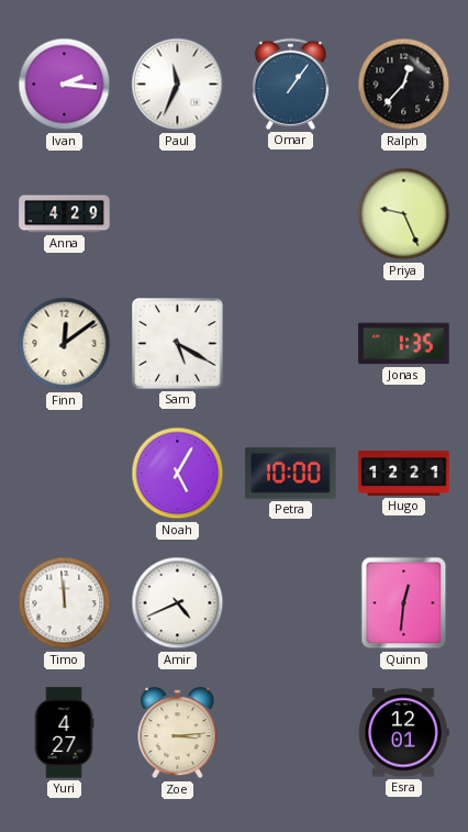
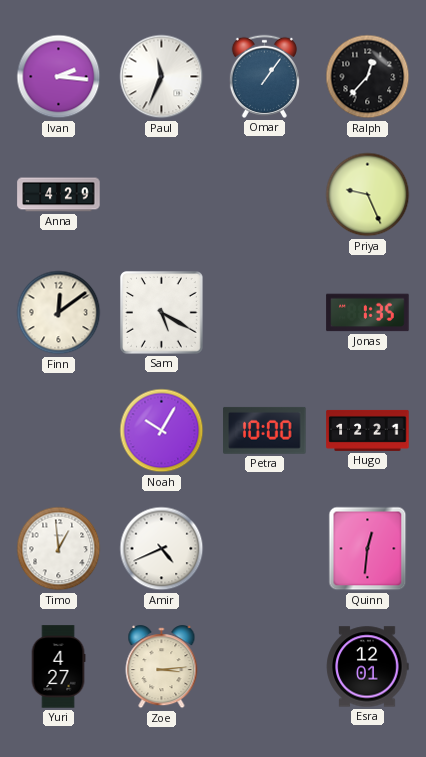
Noah: 5:05 -> 10:05
Timo: 11:59 -> 12:59
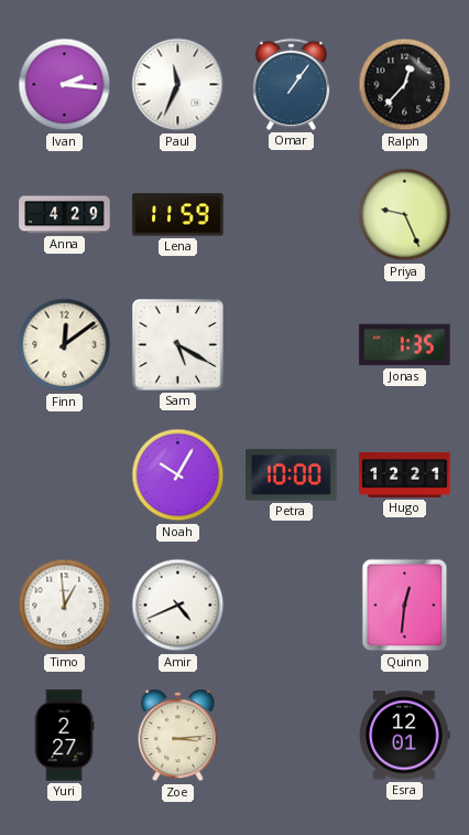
Lena: none -> 11:59
Yuri: 4:27 -> 2:27
